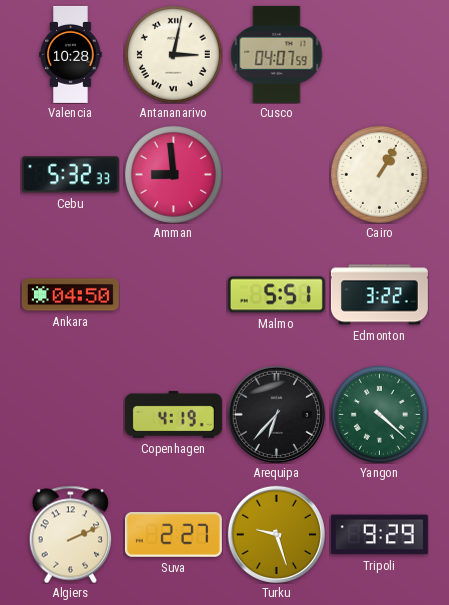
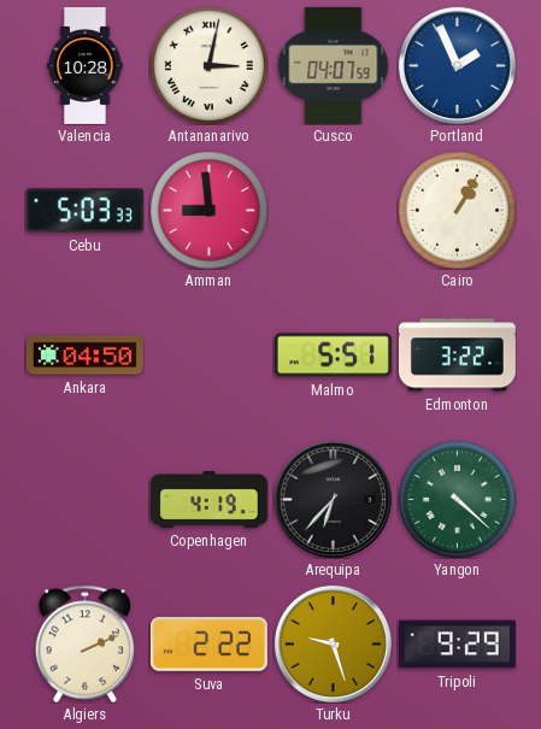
Portland: none -> 1:56
Cebu: 5:32 -> 5:03
Suva: 2:27 -> 2:22
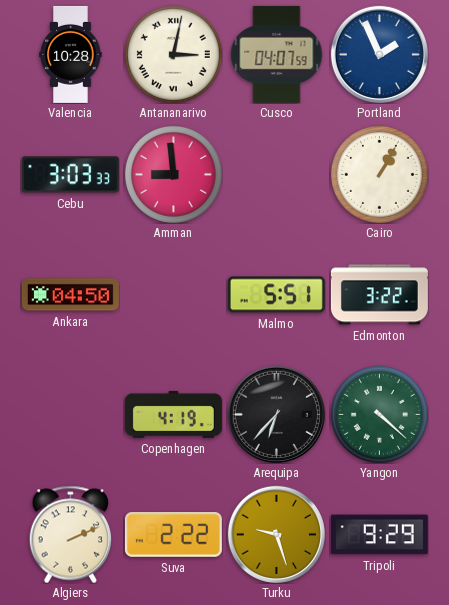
Cebu: 5:03 -> 3:03
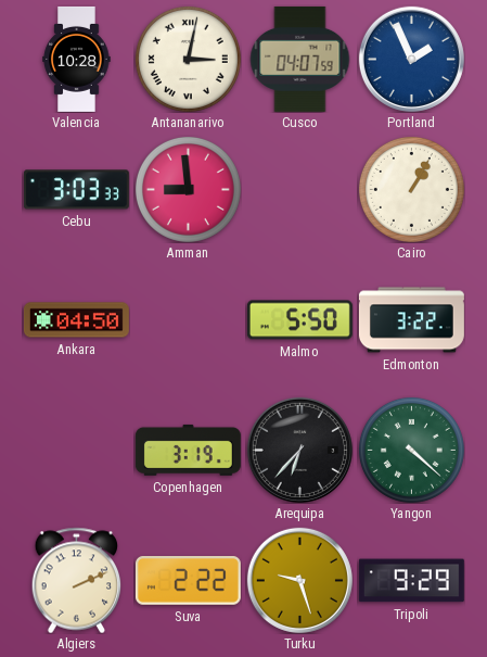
Malmo: 5:51 -> 5:50
Copenhagen: 4:19 -> 3:19
